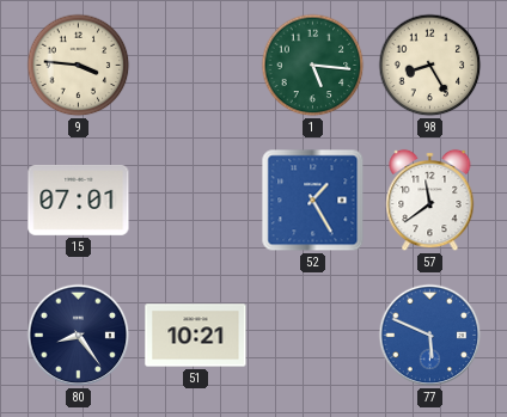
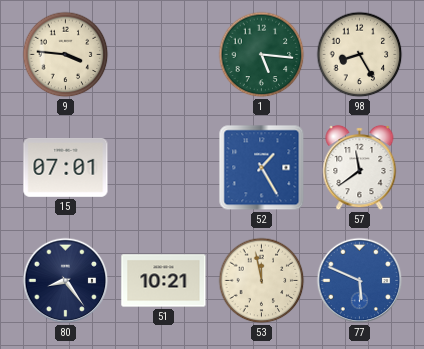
53: none -> 11:58
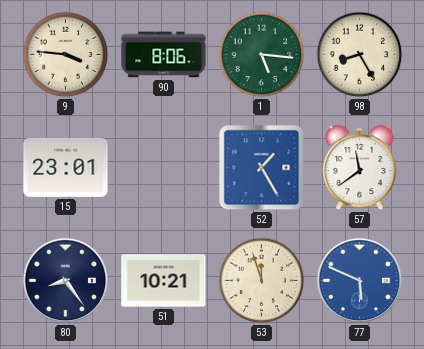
90: none -> 8:06
15: 07:01 -> 23:01
53: 11:58 -> 11:57
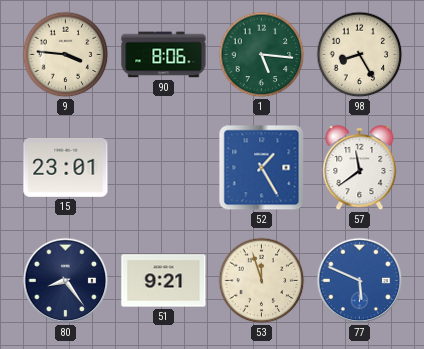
51: 10:21 -> 9:21
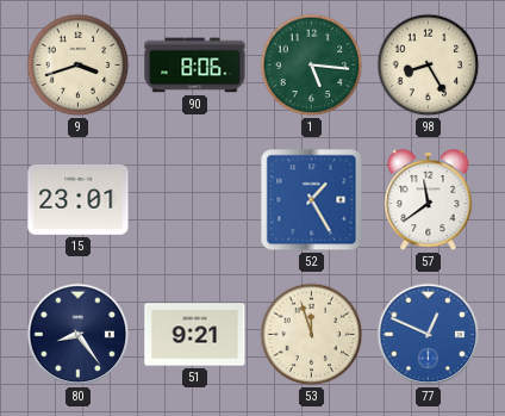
9: 3:46 -> 3:42
77: 5:49 -> 12:49
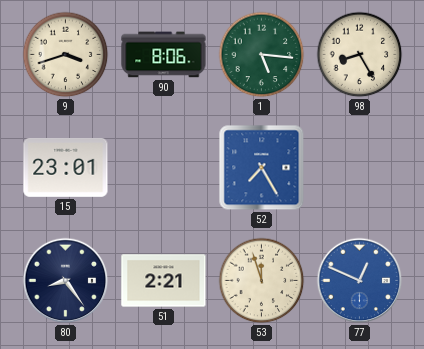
52: 1:25 -> 7:25
57: 11:39 -> none
51: 9:21 -> 2:21
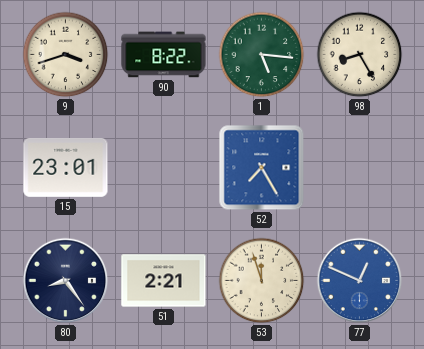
90: 8:06 -> 8:22
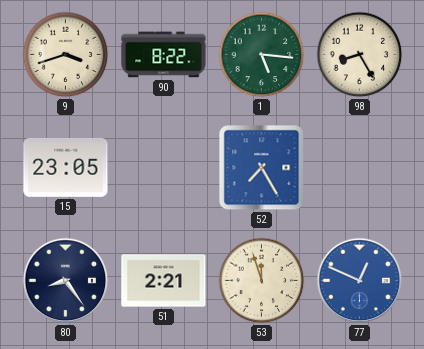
15: 23:01 -> 23:05
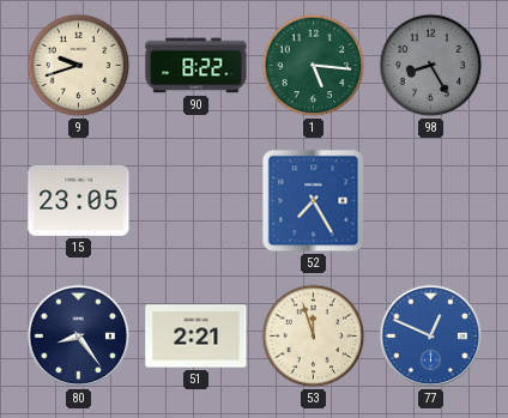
9: 3:42 -> 9:42
98 dial: cream -> grey
